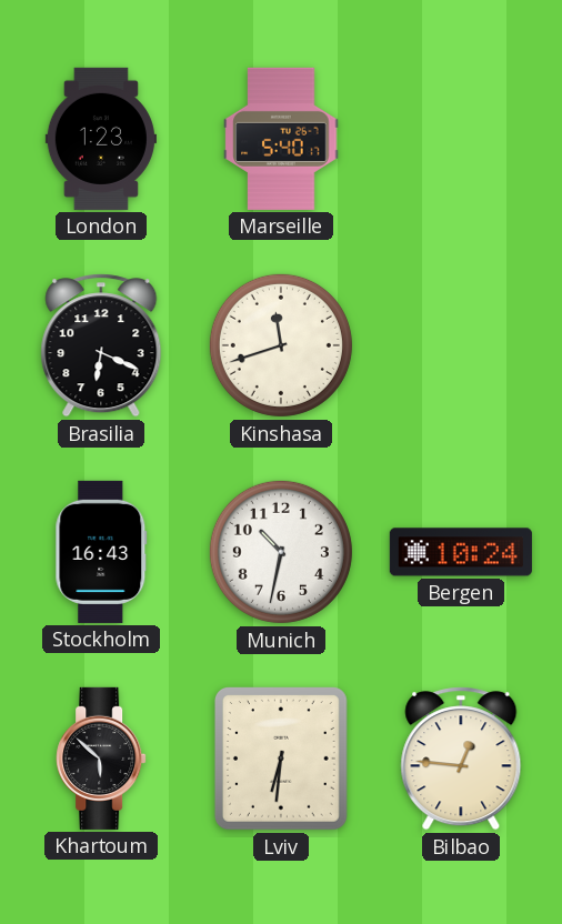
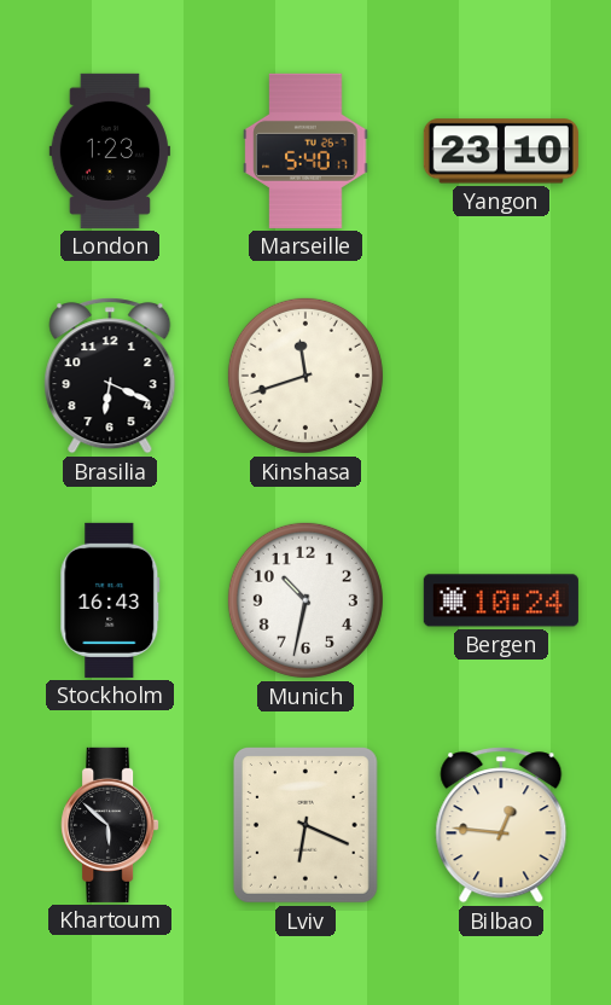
Yangon: none -> 23:10
Lviv: 6:31 -> 6:19
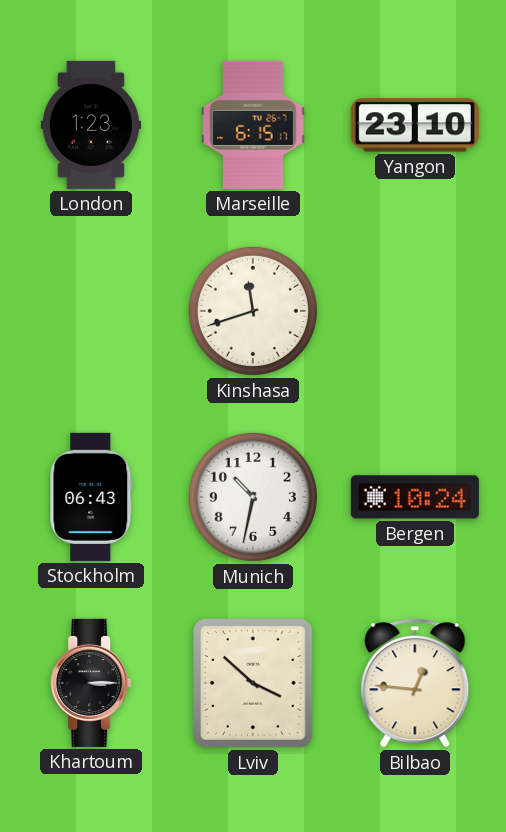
Marseille: 5:40 -> 6:15
Brasilia: 6:19 -> none
Stockholm: 16:43 -> 06:43
Khartoum: 5:52 -> 3:15
Lviv: 6:19 -> 3:52
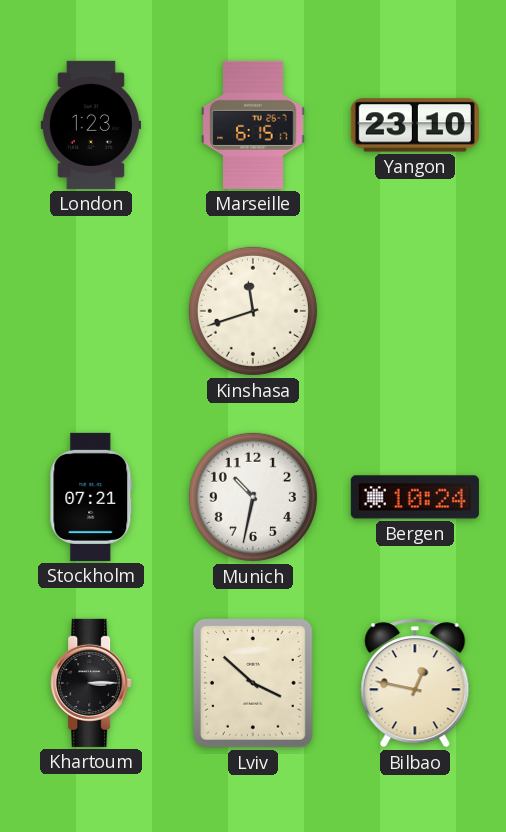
Stockholm: 06:43 -> 07:21
Bilbao: 12:46 -> 12:47
